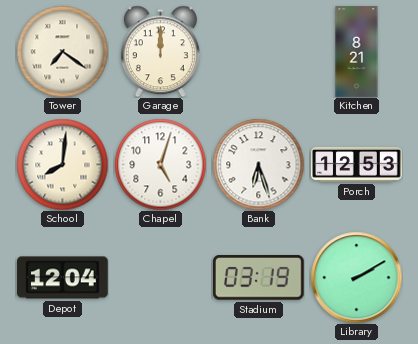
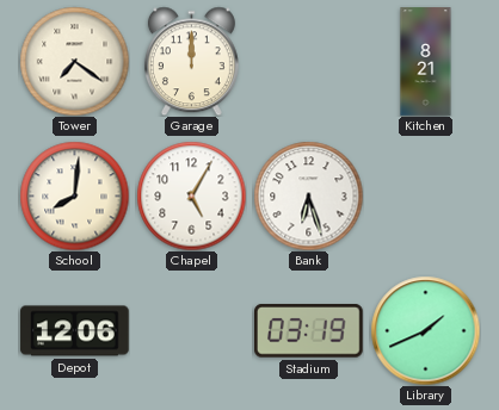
Chapel: 5:03 -> 5:05
Porch: 12:53 -> none
Depot: 12:04 -> 12:06
Library: 2:10 -> 1:41
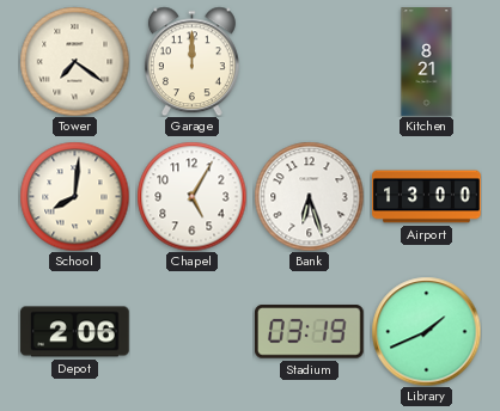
Airport: none -> 13:00
Depot: 12:06 -> 2:06
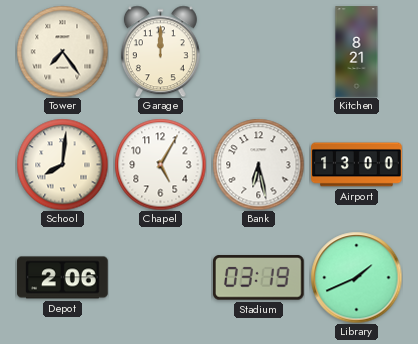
Tower: 7:21 -> 7:24
Bank: 6:27 -> 6:28
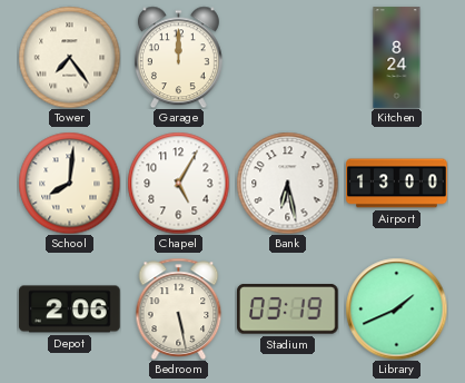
Kitchen: 8:21 -> 8:24
Bedroom: none -> 5:28
